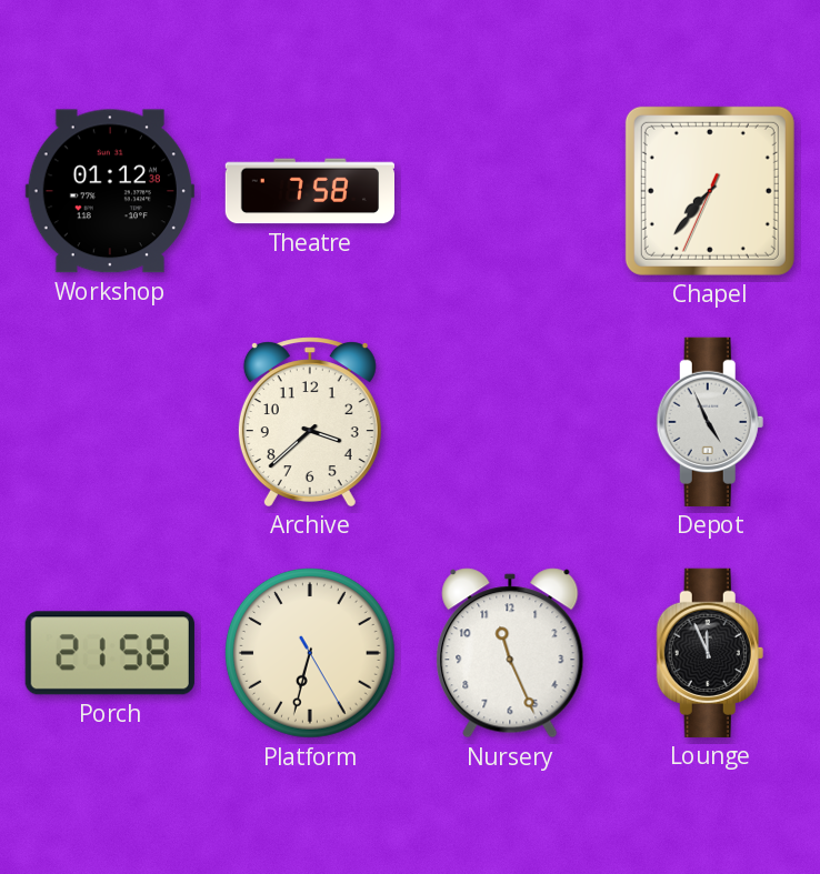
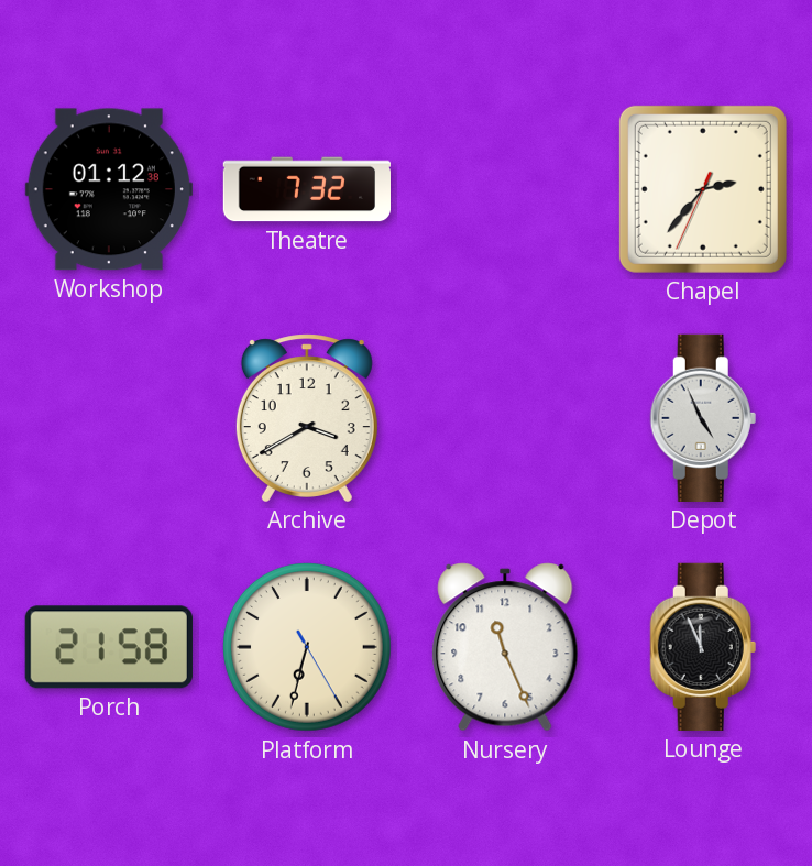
Theatre: 7:58 -> 7:32
Chapel: 7:36 -> 2:36
Archive: 3:38 -> 3:40
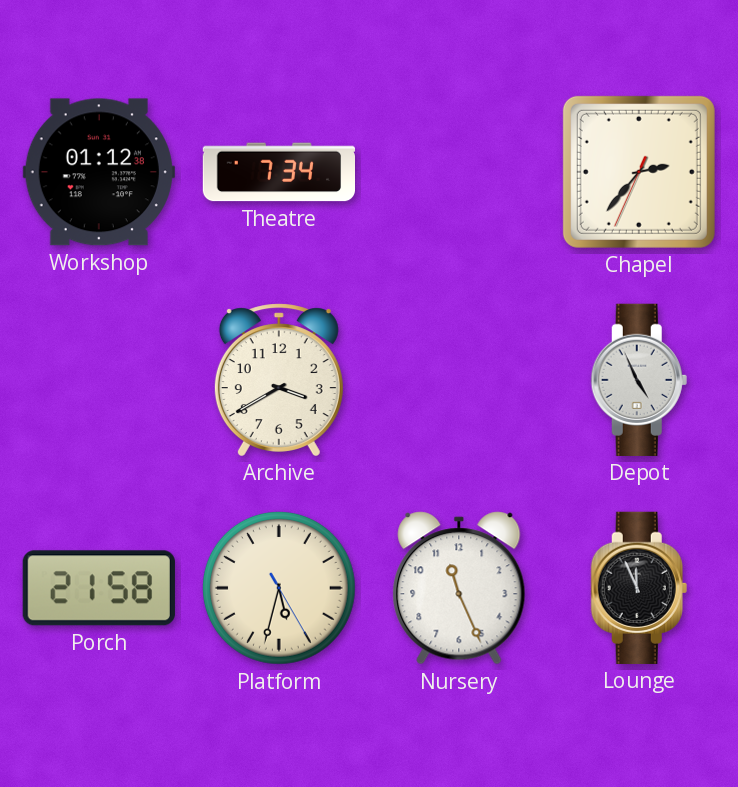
Theatre: 7:32 -> 7:34
Platform: 6:32 -> 5:32
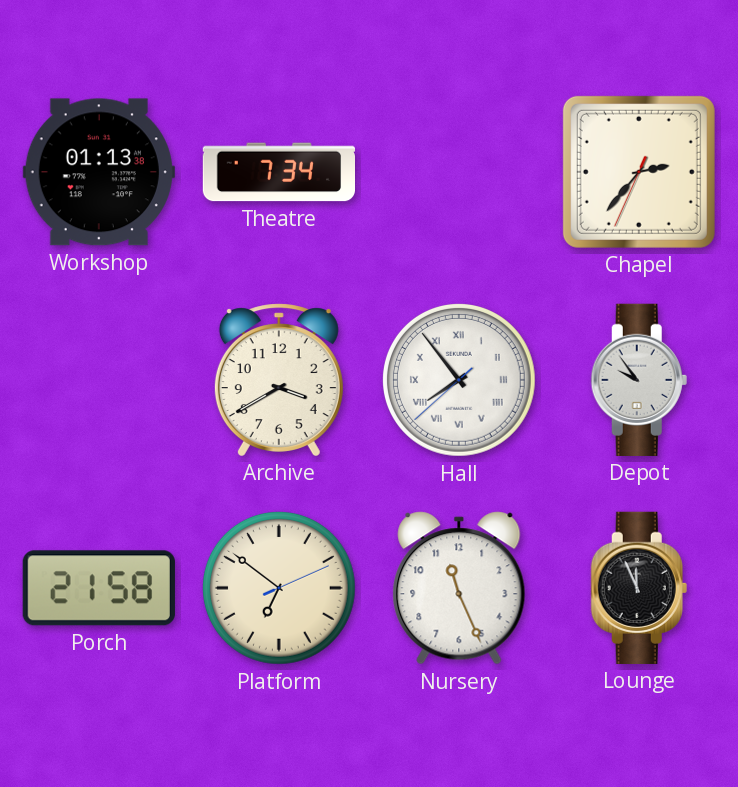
Workshop: 01:12 -> 01:13
Hall: none -> 7:53
Depot: 4:56 -> 9:54
Platform: 5:32 -> 6:51
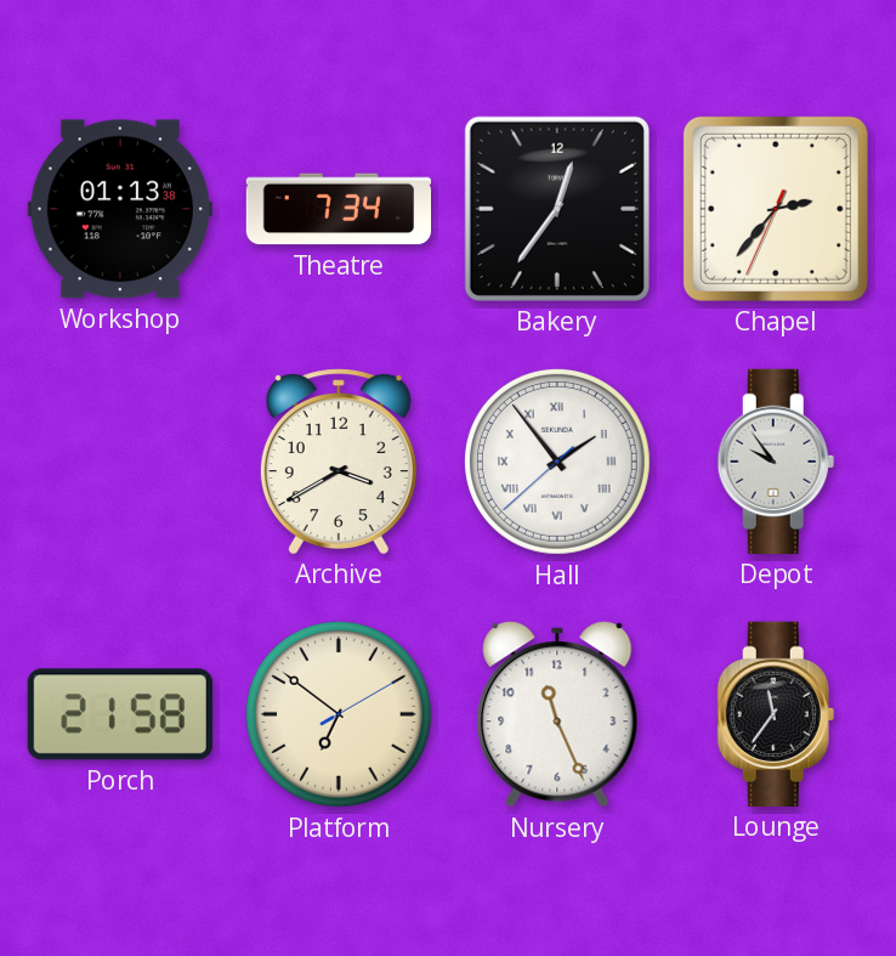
Bakery: none -> 12:36
Hall: 7:53 -> 1:53
Platform: 6:51:11 -> 6:51:10
Lounge: 11:56 -> 11:36
